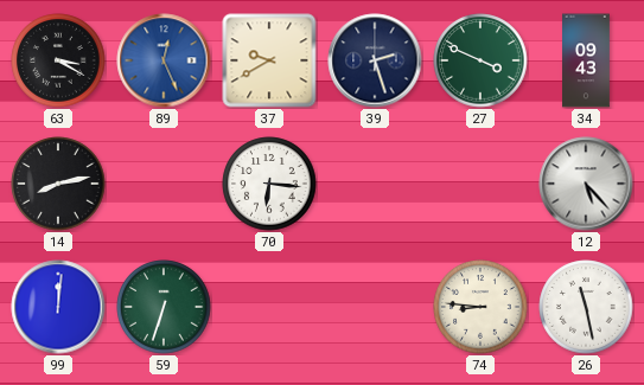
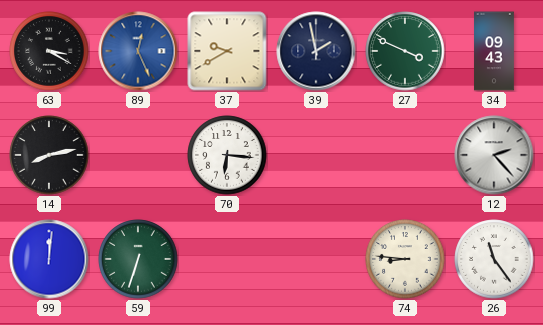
39: 2:27 -> 1:58
12: 5:23 -> 2:23
26: 11:28 -> 11:24
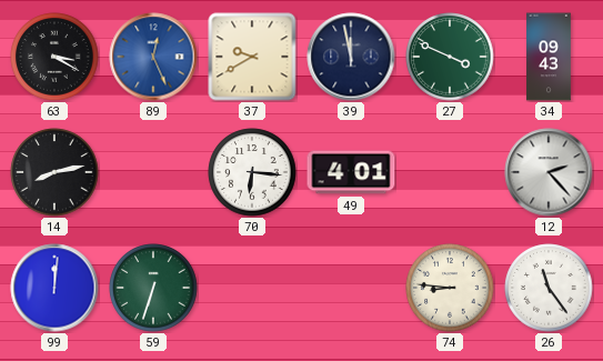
39: 1:58 -> 11:58
49: none -> 4:01
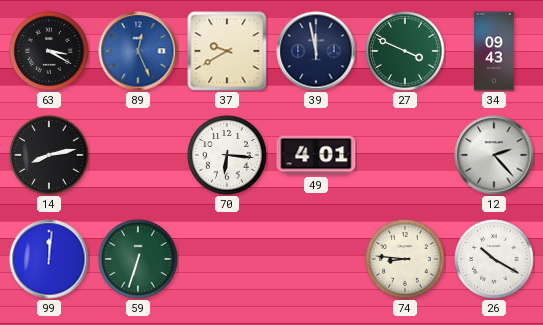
26: 11:24 -> 10:20
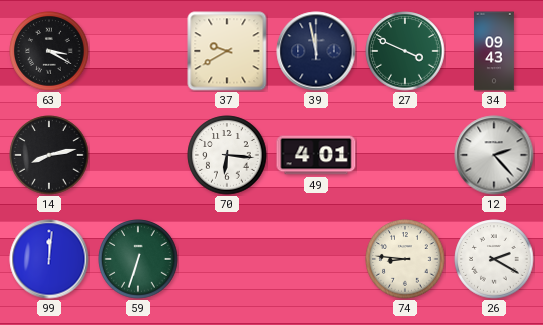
89: 12:26 -> none
26: 10:20 -> 2:20
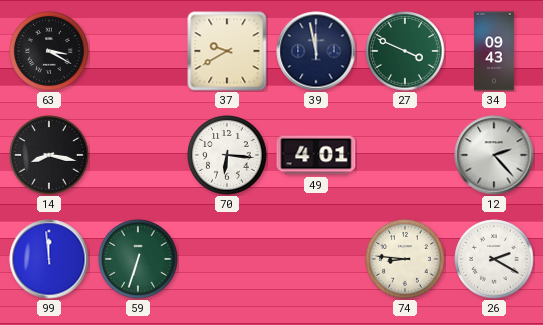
14: 8:13 -> 8:17
99: 12:01 -> 11:59
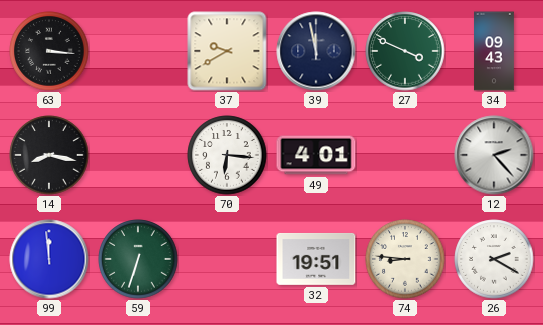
63: 3:20 -> 3:16
32: none -> 19:51
